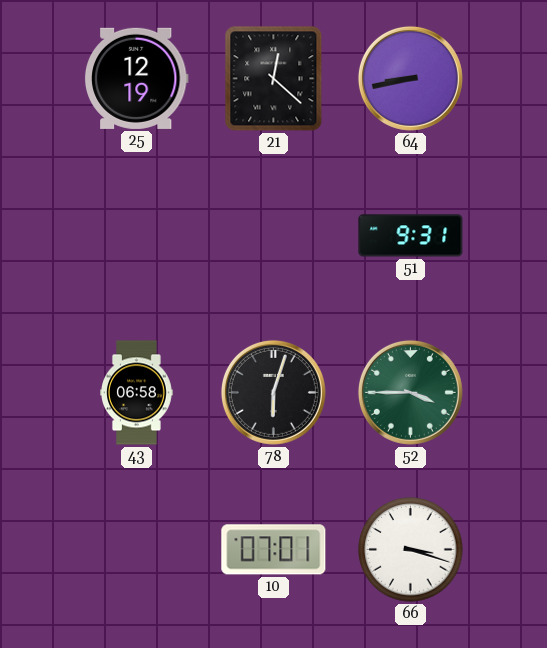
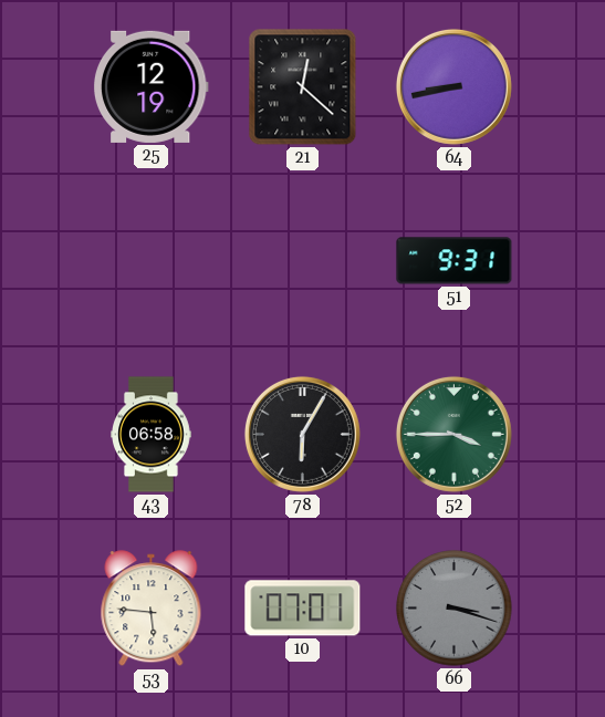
78: 6:03 -> 6:05
53: none -> 5:46
66 dial: white -> grey
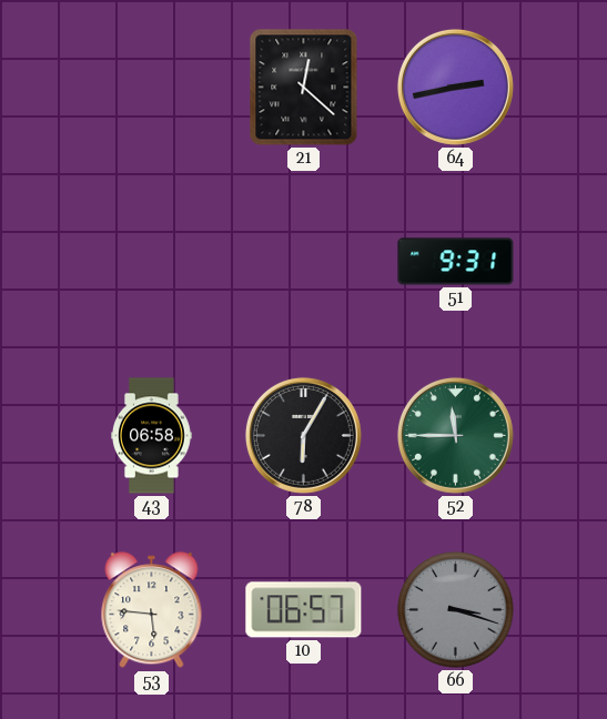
25: 12:19 -> none
64: 8:43 -> 2:43
52: 3:45 -> 11:45
10: 07:01 -> 06:57
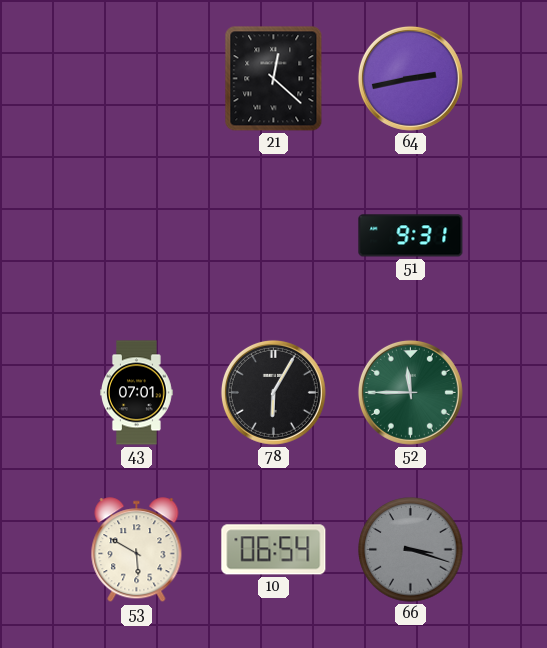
43: 06:58 -> 07:01
53: 5:46 -> 5:50
10: 06:57 -> 06:54
